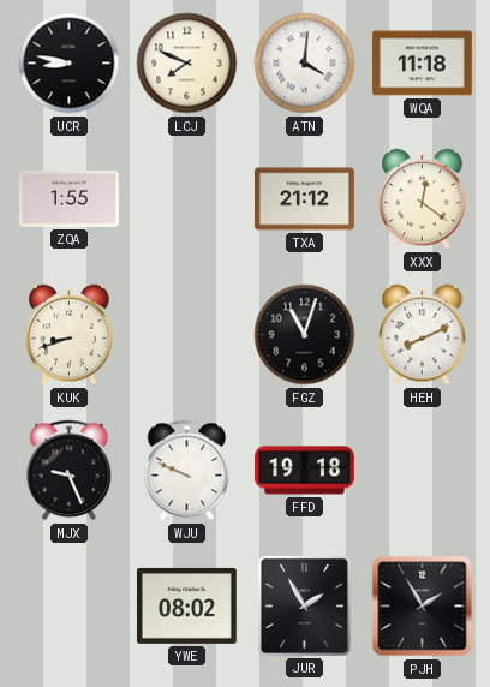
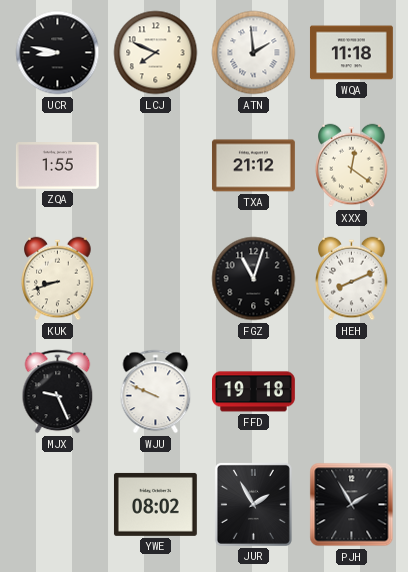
ATN: 4:01 -> 1:59
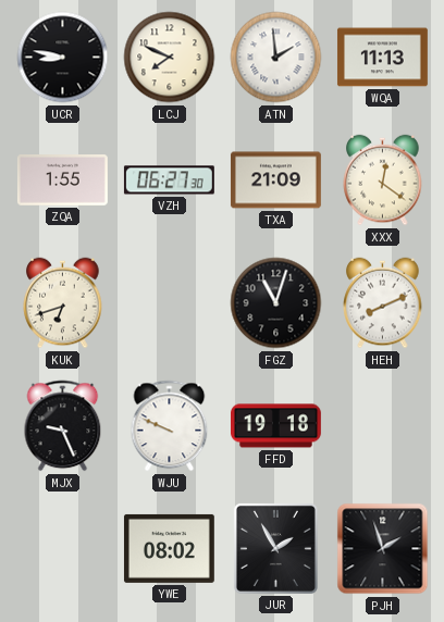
WQA: 11:18 -> 11:13
VZH: none -> 06:27
TXA: 21:12 -> 21:09
KUK: 8:42 -> 6:42
PJH: 1:55 -> 1:57
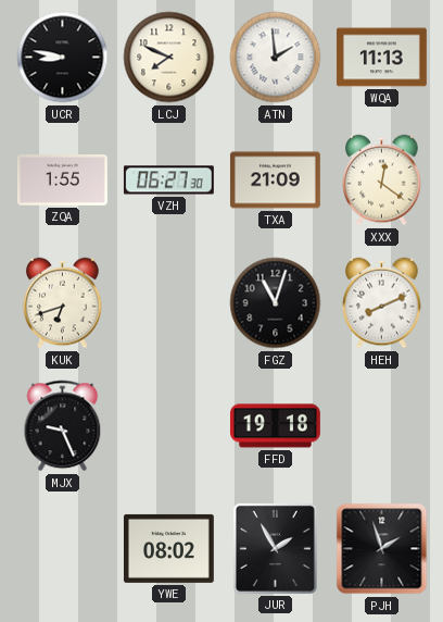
WJU: 9:49 -> none
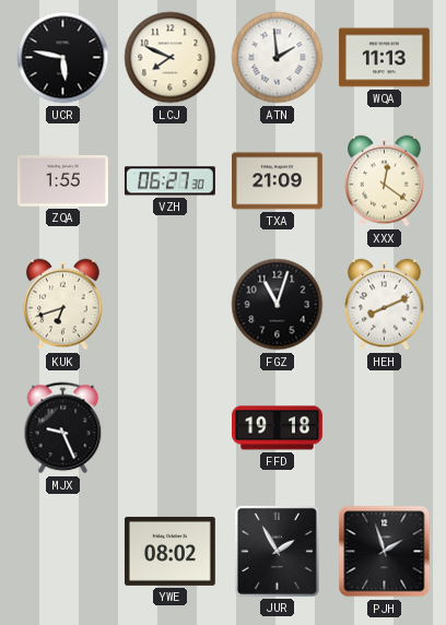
UCR: 8:47 -> 5:47
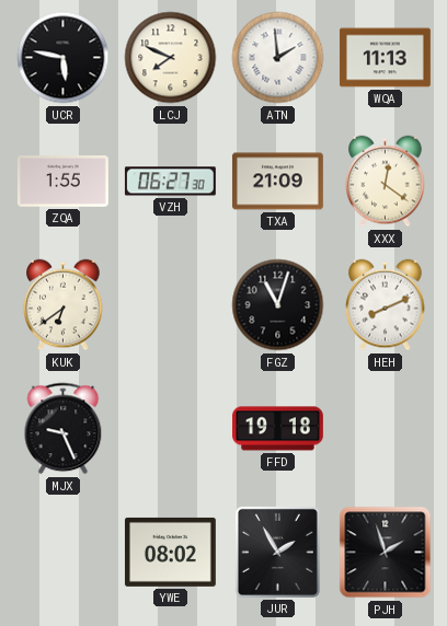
KUK: 6:42 -> 6:39
